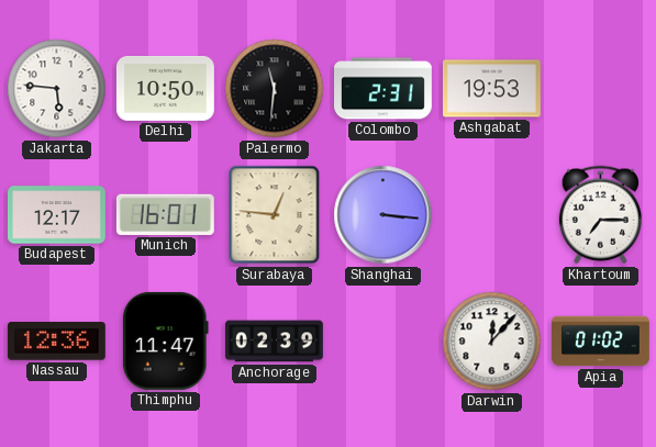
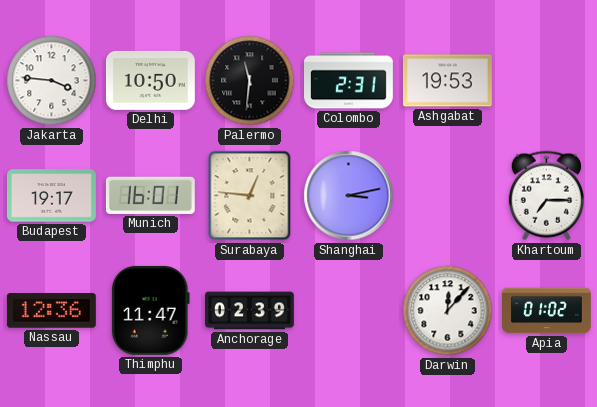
Jakarta: 5:46 -> 3:46
Budapest: 12:17 -> 19:17
Shanghai: 3:16 -> 3:13
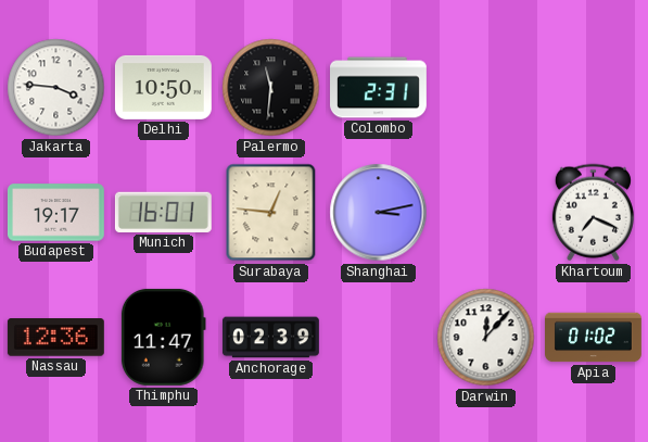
Ashgabat: 19:53 -> none
Khartoum: 7:15 -> 7:19
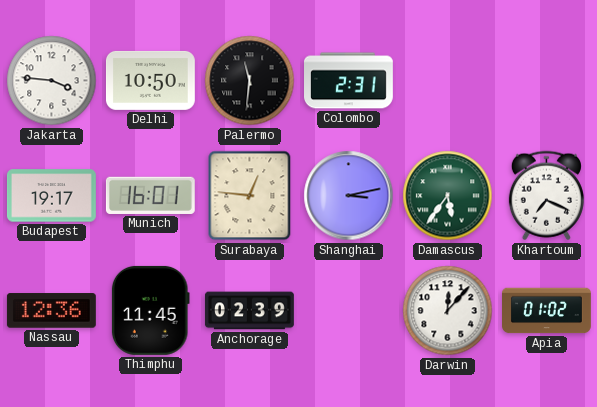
Damascus: none -> 5:36
Thimphu: 11:47 -> 11:45
